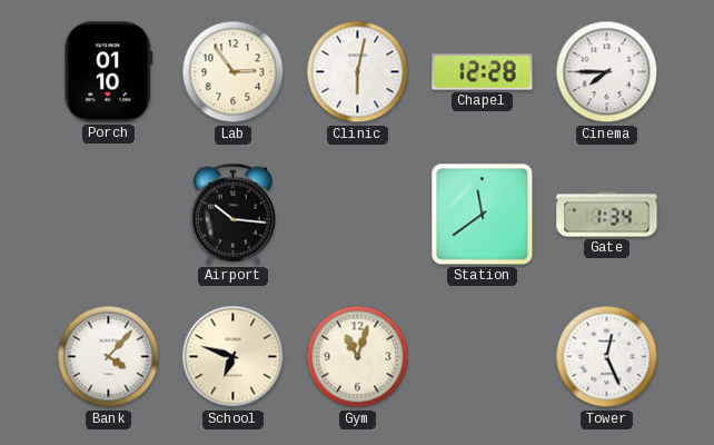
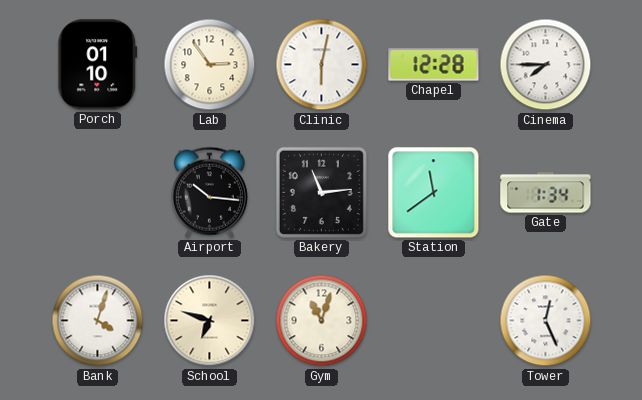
Bakery: none -> 11:14
Bank: 4:07 -> 4:03
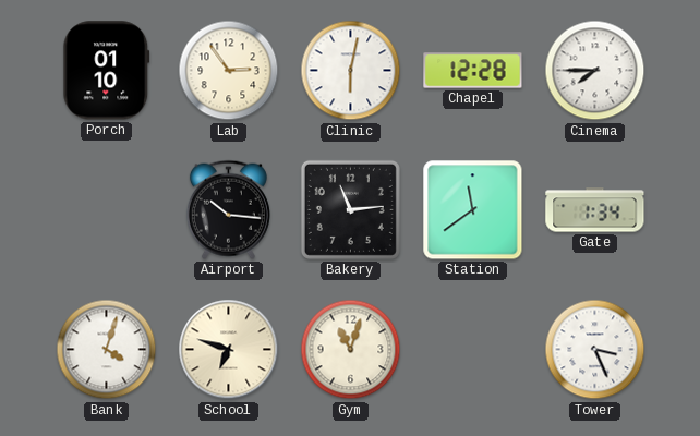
Tower: 12:26 -> 3:26
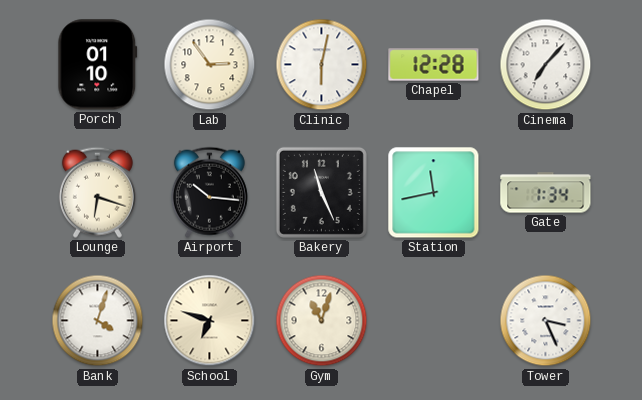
Cinema: 7:45 -> 7:07
Lounge: none -> 6:18
Bakery: 11:14 -> 11:26
Station: 11:39 -> 11:43
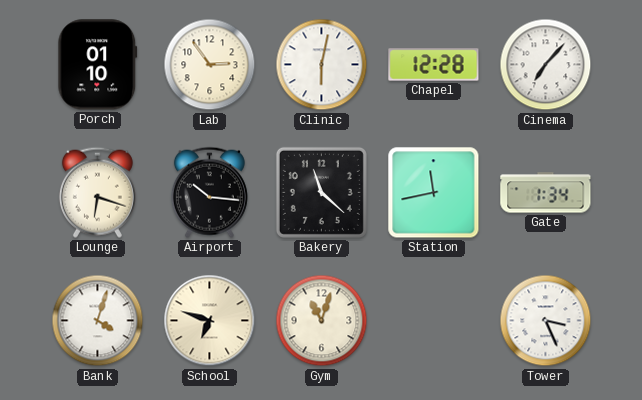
Bakery: 11:26 -> 11:22
